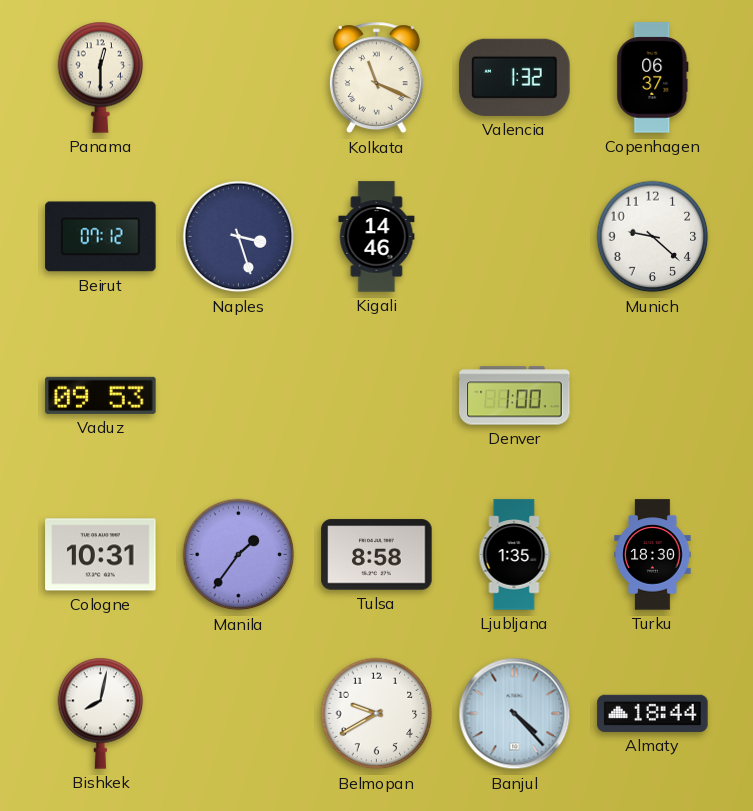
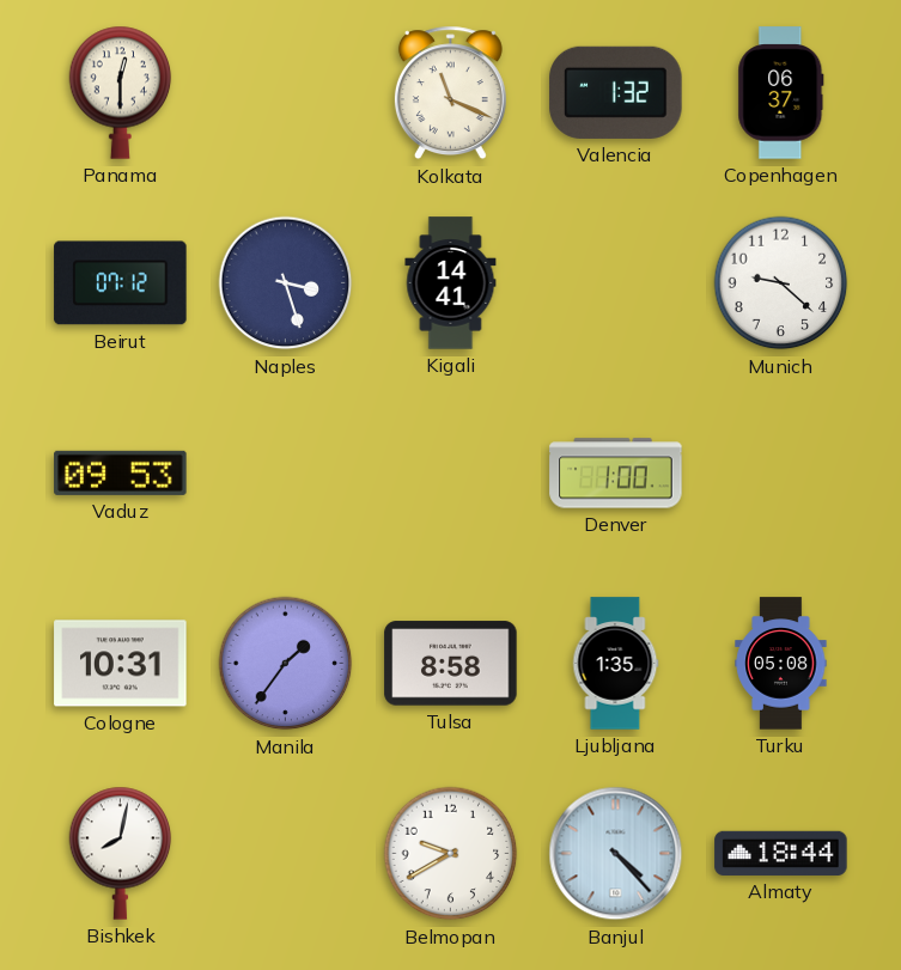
Kigali: 14:46 -> 14:41
Turku: 18:30 -> 05:08
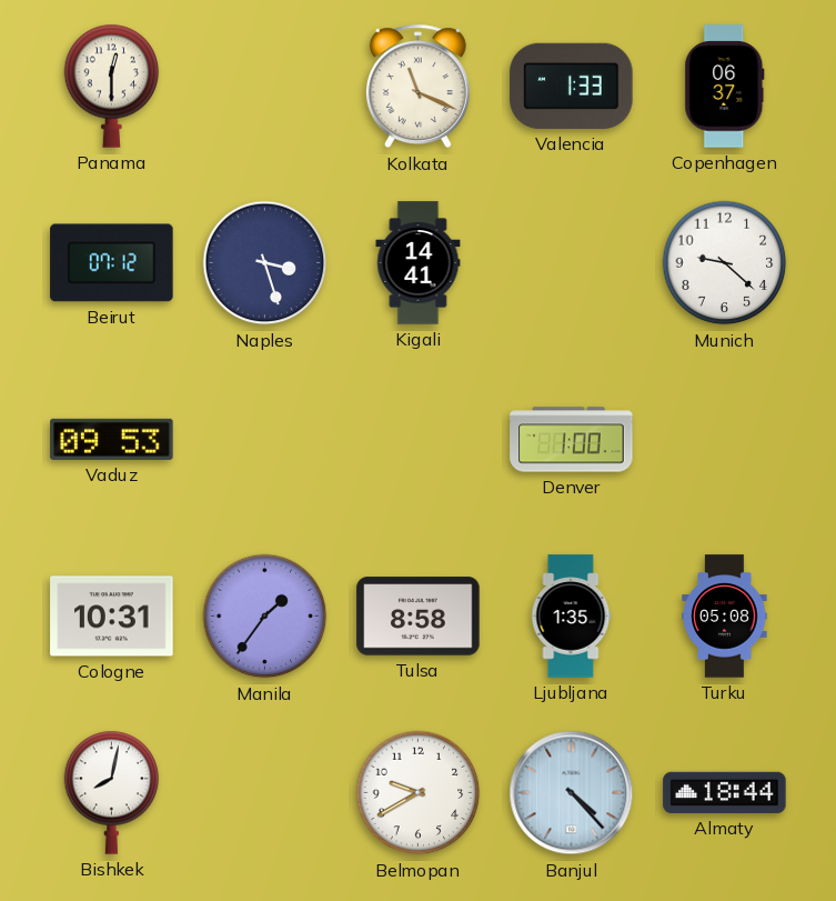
Valencia: 1:32 -> 1:33
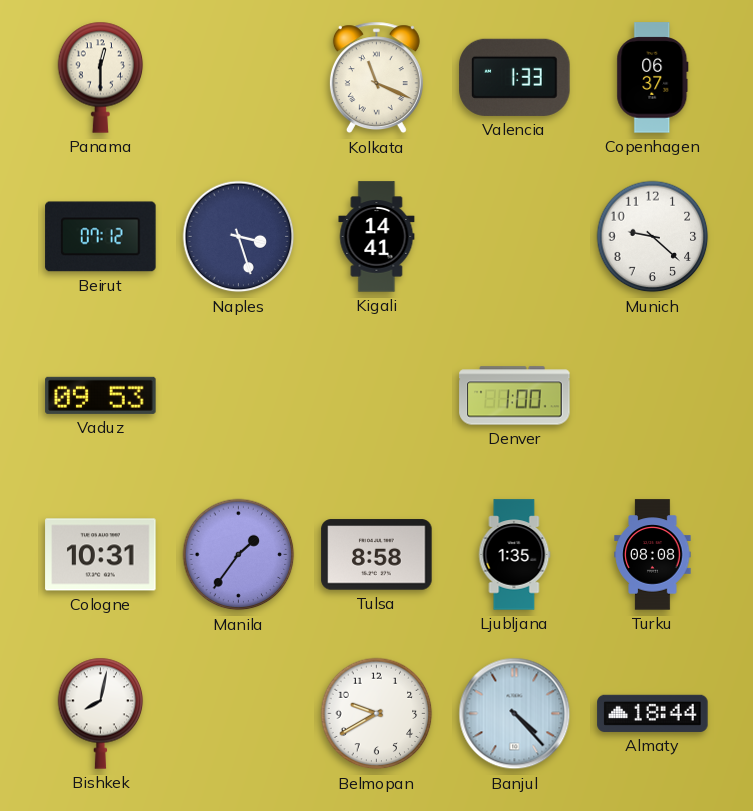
Turku: 05:08 -> 08:08
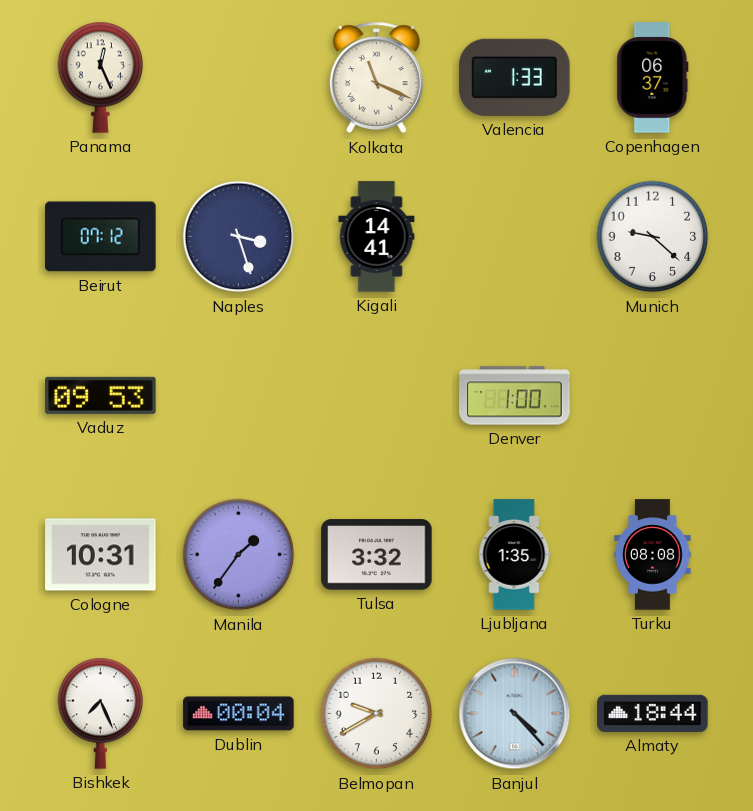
Panama: 12:30 -> 12:26
Tulsa: 8:58 -> 3:32
Bishkek: 8:02 -> 7:26
Dublin: none -> 00:04
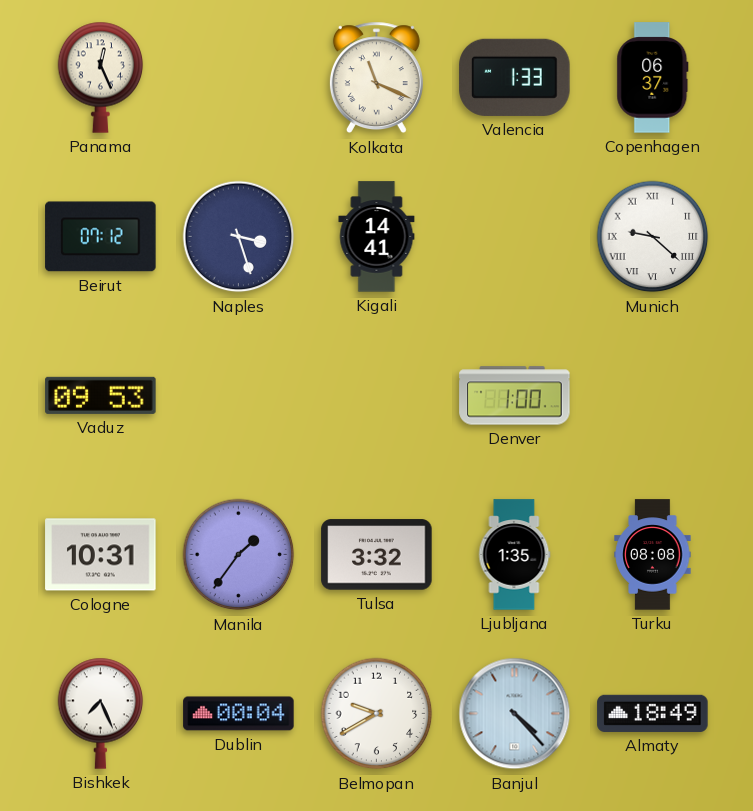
Munich numerals: Arabic -> Roman
Almaty: 18:44 -> 18:49
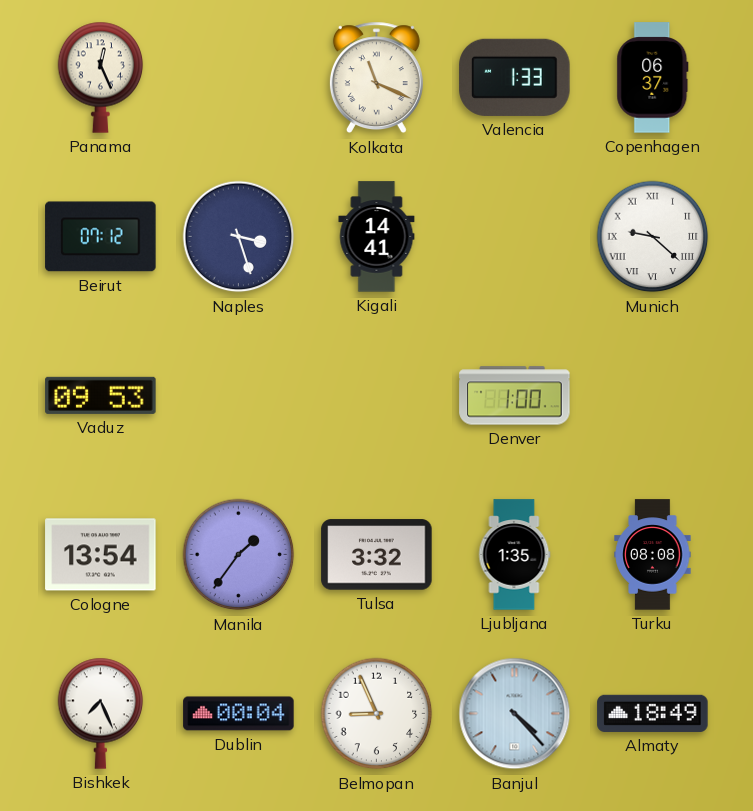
Cologne: 10:31 -> 13:54
Belmopan: 9:40 -> 8:56
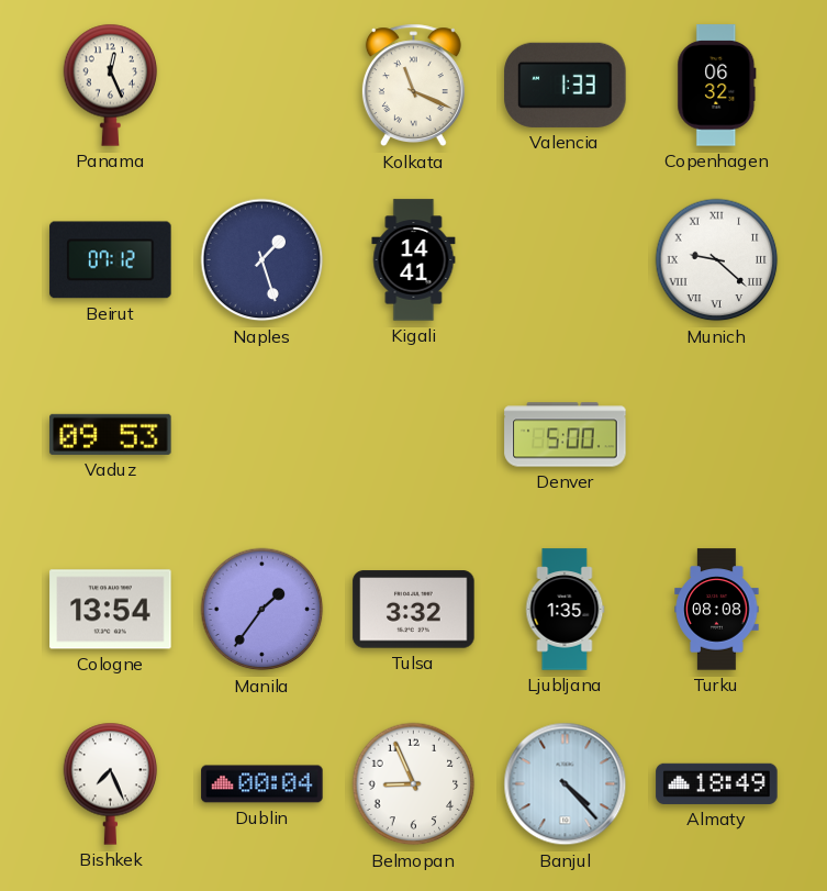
Copenhagen: 06:37 -> 06:32
Naples: 3:27 -> 1:27
Denver: 1:00 -> 5:00
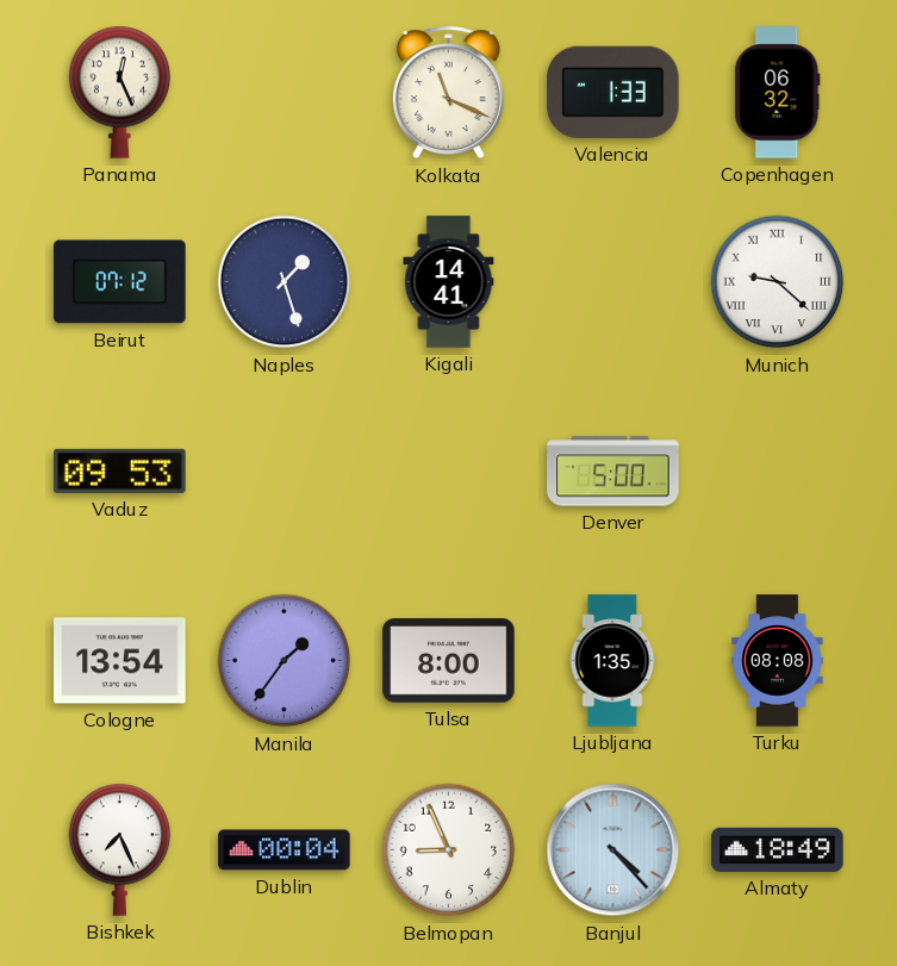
Tulsa: 3:32 -> 8:00
